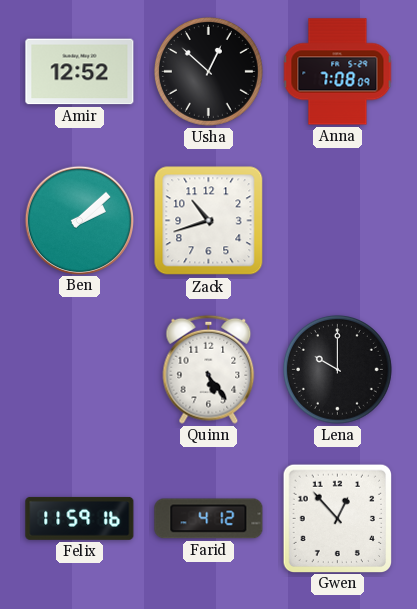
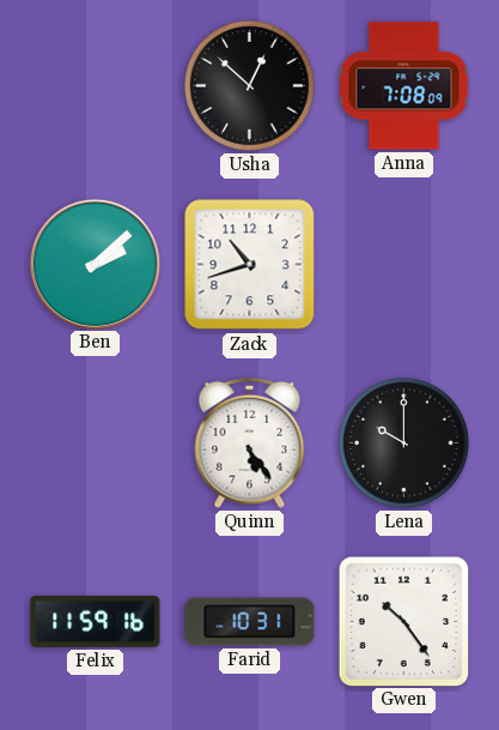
Amir: 12:52 -> none
Farid: 4:12 -> 10:31
Gwen: 12:53 -> 10:24
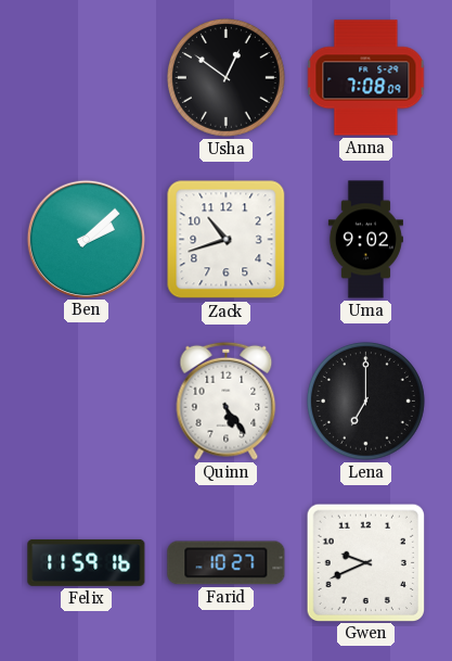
Usha: 12:52 -> 12:51
Uma: none -> 9:02
Lena: 10:00 -> 7:00
Farid: 10:31 -> 10:27
Gwen: 10:24 -> 9:41
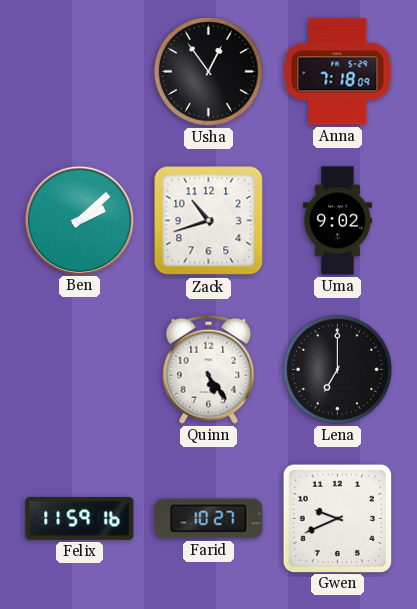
Usha: 12:51 -> 12:54
Anna: 7:08 -> 7:18
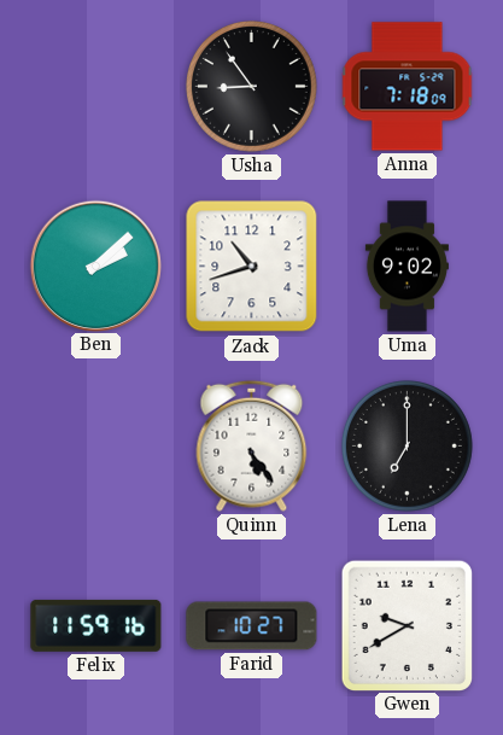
Usha: 12:54 -> 8:54
Gwen: 9:41 -> 9:40
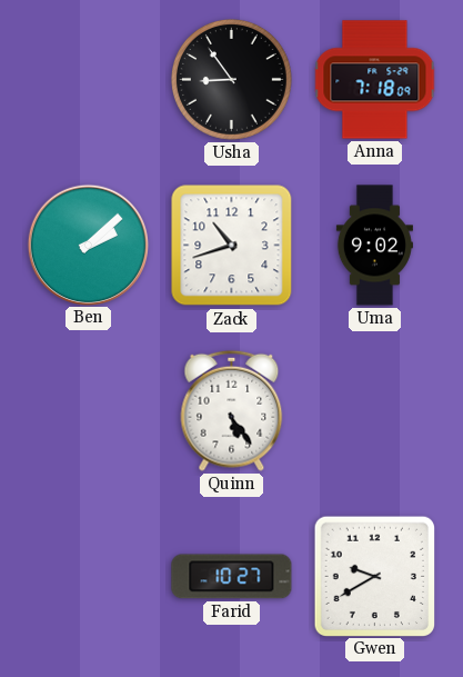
Lena: 7:00 -> none
Felix: 11:59 -> none
